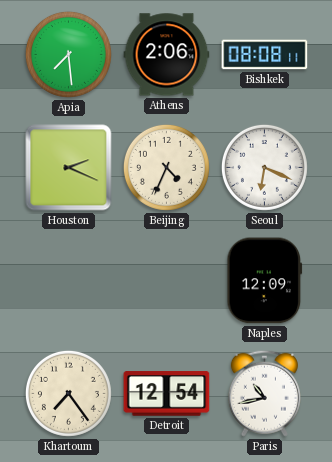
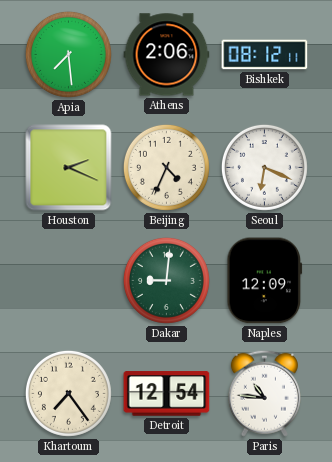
Bishkek: 08:08 -> 08:12
Dakar: none -> 9:01
Paris: 10:43 -> 10:46
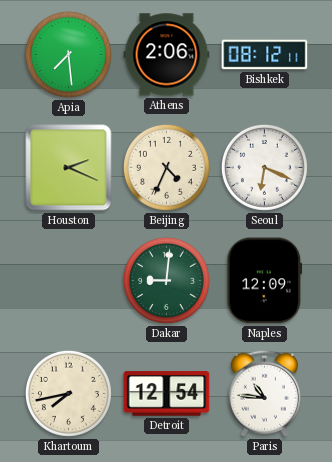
Khartoum: 7:24 -> 7:43
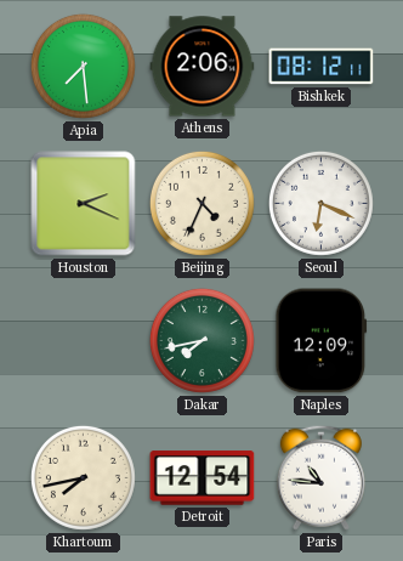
Dakar: 9:01 -> 7:43
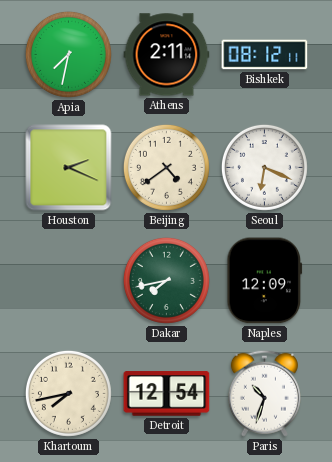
Apia: 7:29 -> 7:32
Athens: 2:06 -> 2:11
Beijing: 4:34 -> 4:39
Paris: 10:46 -> 10:33
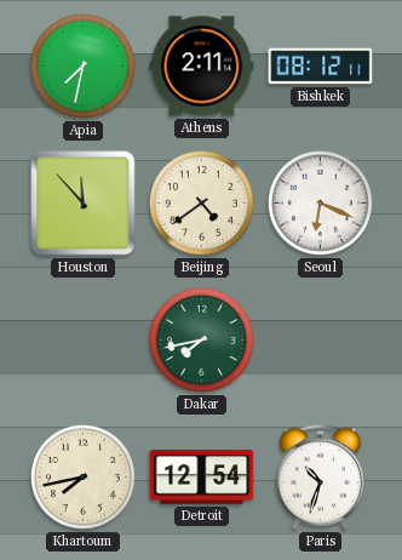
Houston: 2:19 -> 11:53
Naples: 12:09 -> none
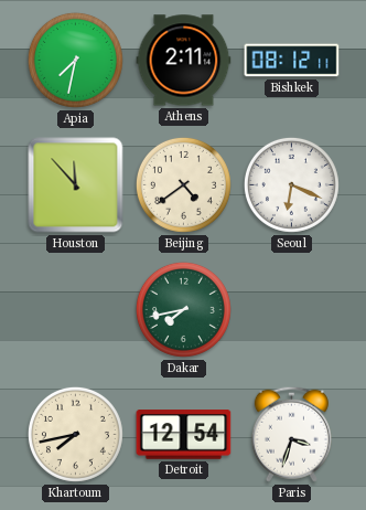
Paris: 10:33 -> 3:33
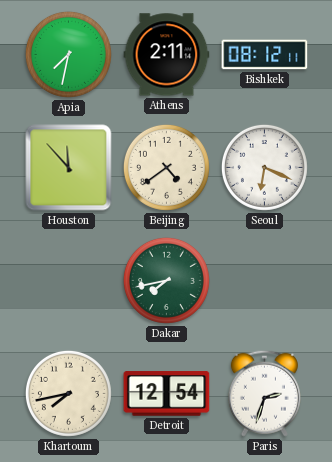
Paris: 3:33 -> 2:33
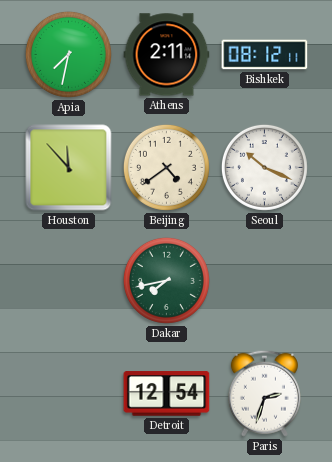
Seoul: 6:19 -> 10:19
Khartoum: 7:43 -> none
